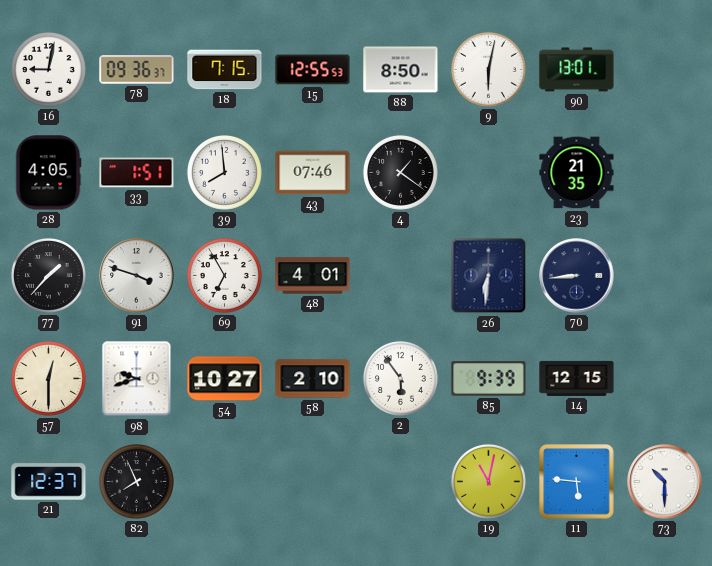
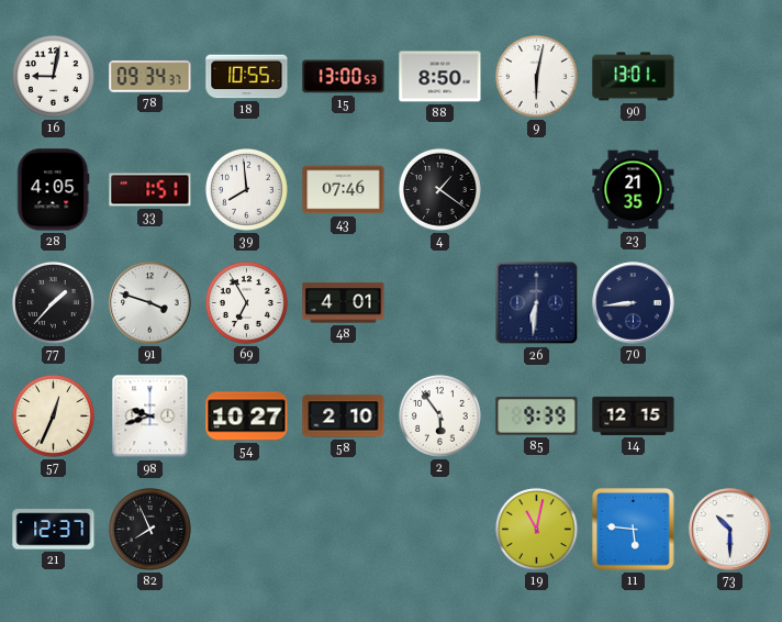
78: 09:36 -> 09:34
18: 7:15 -> 10:55
15: 12:55 -> 13:00
57: 12:30 -> 12:34
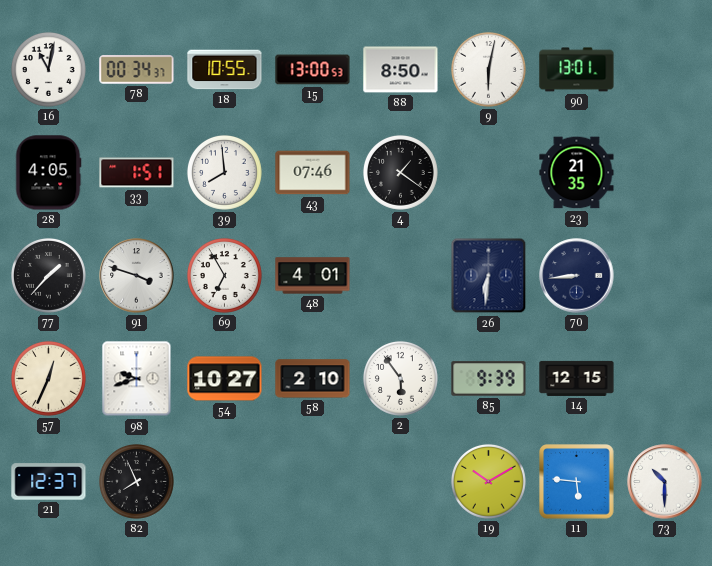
16: 9:02 -> 11:02
78: 09:34 -> 00:34
19: 11:02 -> 10:10
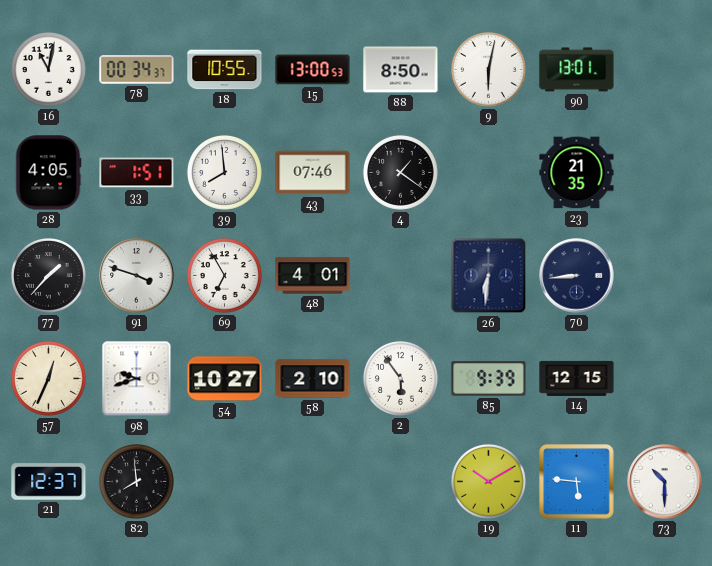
82: 7:56 -> 7:59
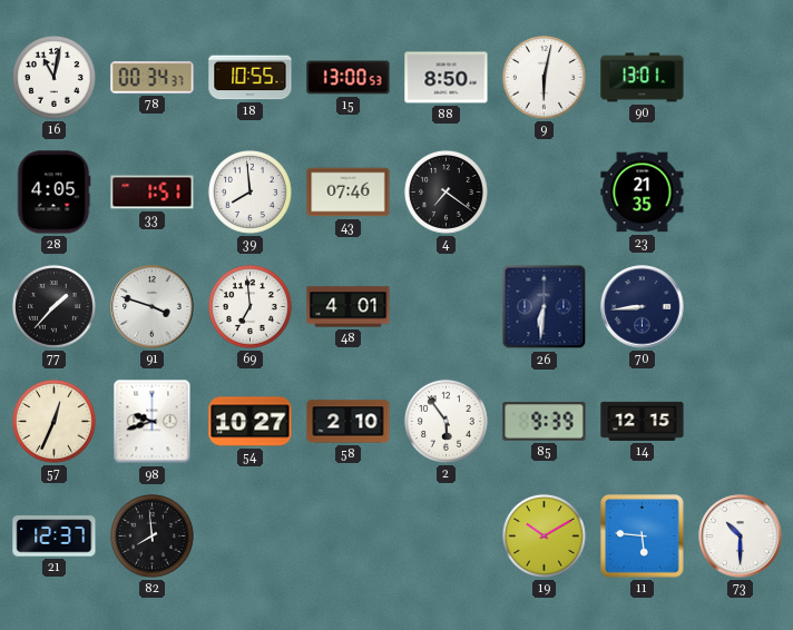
4: 1:21 -> 7:21
69: 6:55 -> 6:59
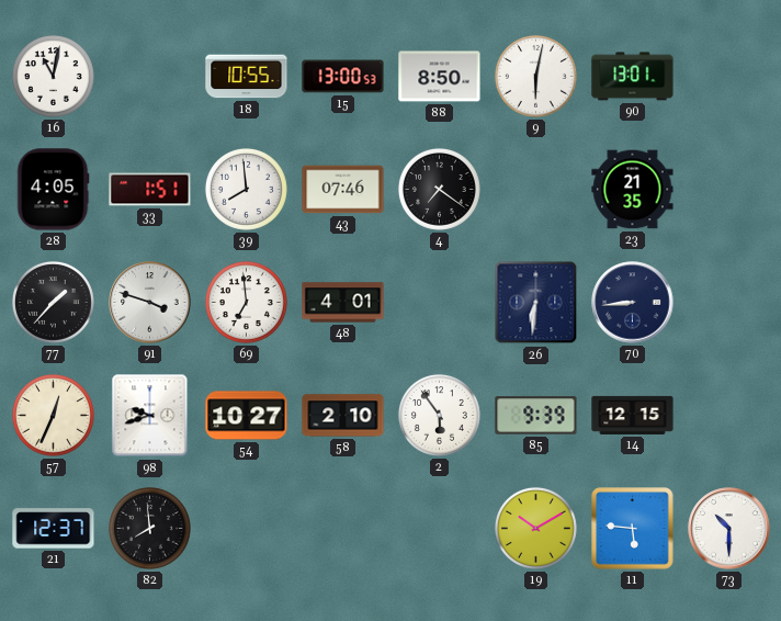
78: 00:34 -> none
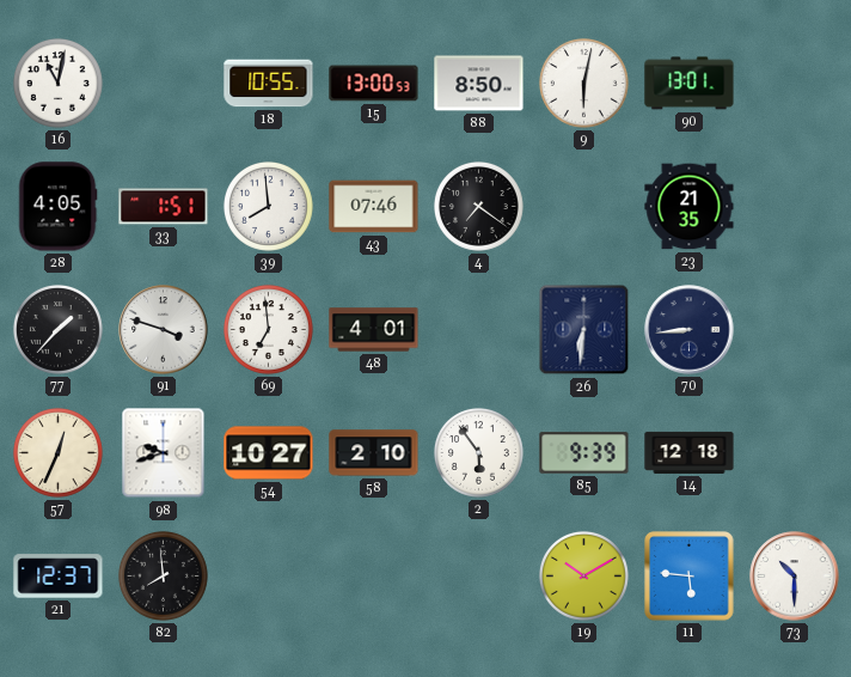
14: 12:15 -> 12:18
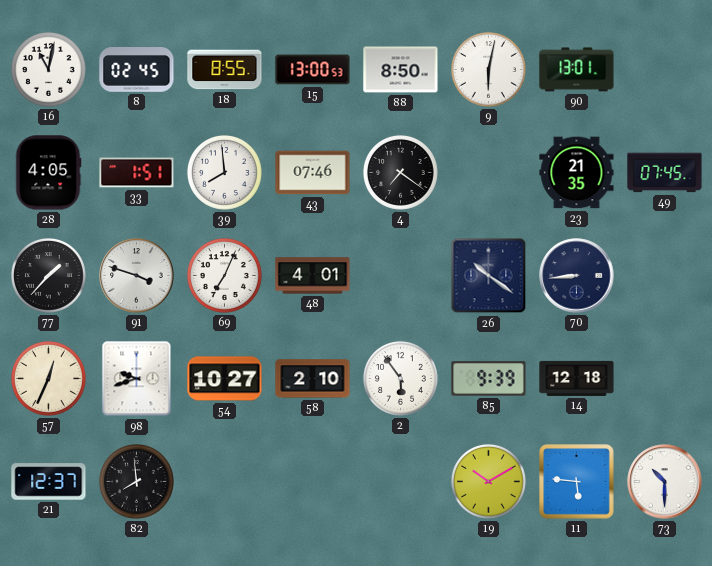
8: none -> 02:45
18: 10:55 -> 8:55
49: none -> 07:45
69: 6:59 -> 7:04
26: 6:31 -> 10:21
